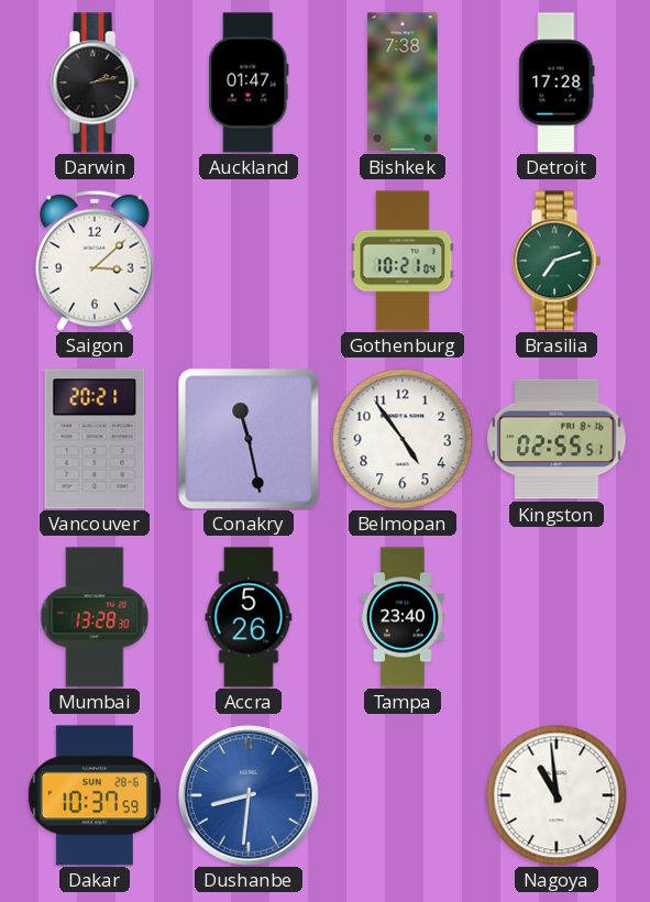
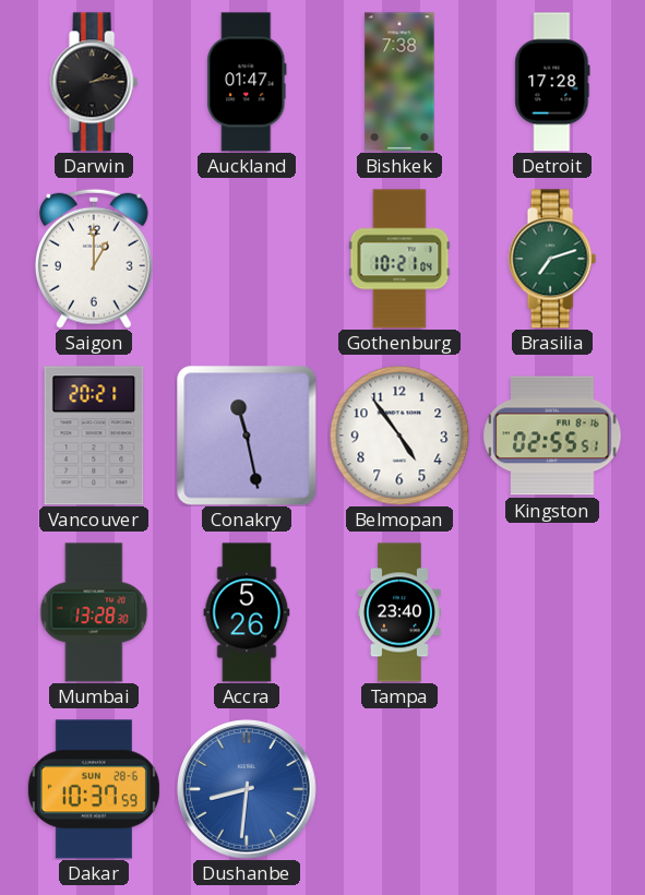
Saigon: 3:08 -> 1:00
Nagoya: 10:59 -> none
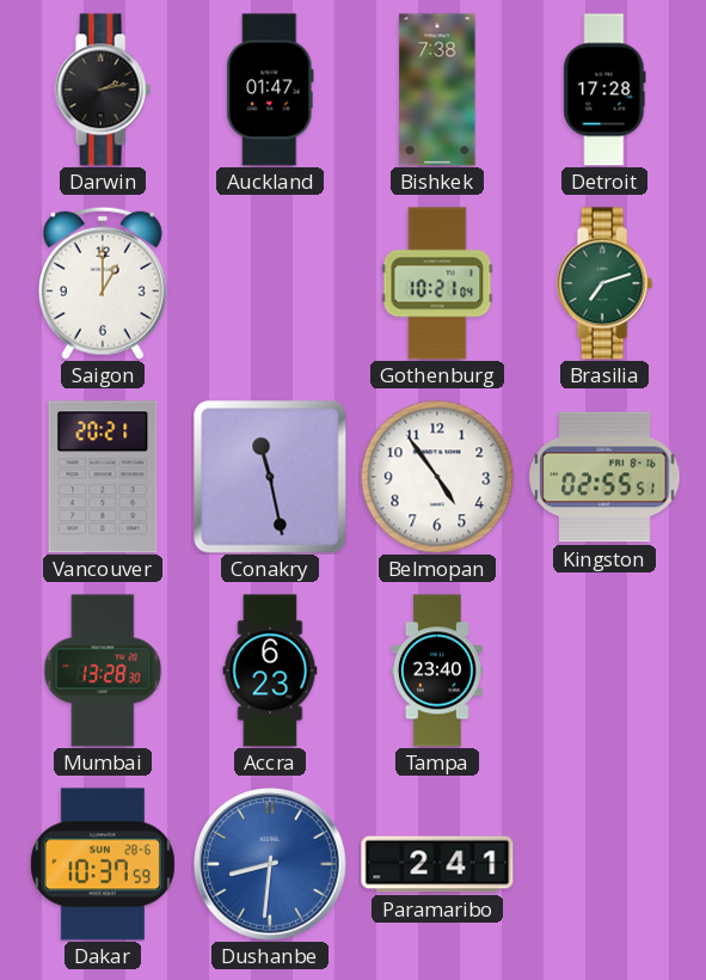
Accra: 5:26 -> 6:23
Paramaribo: none -> 2:41
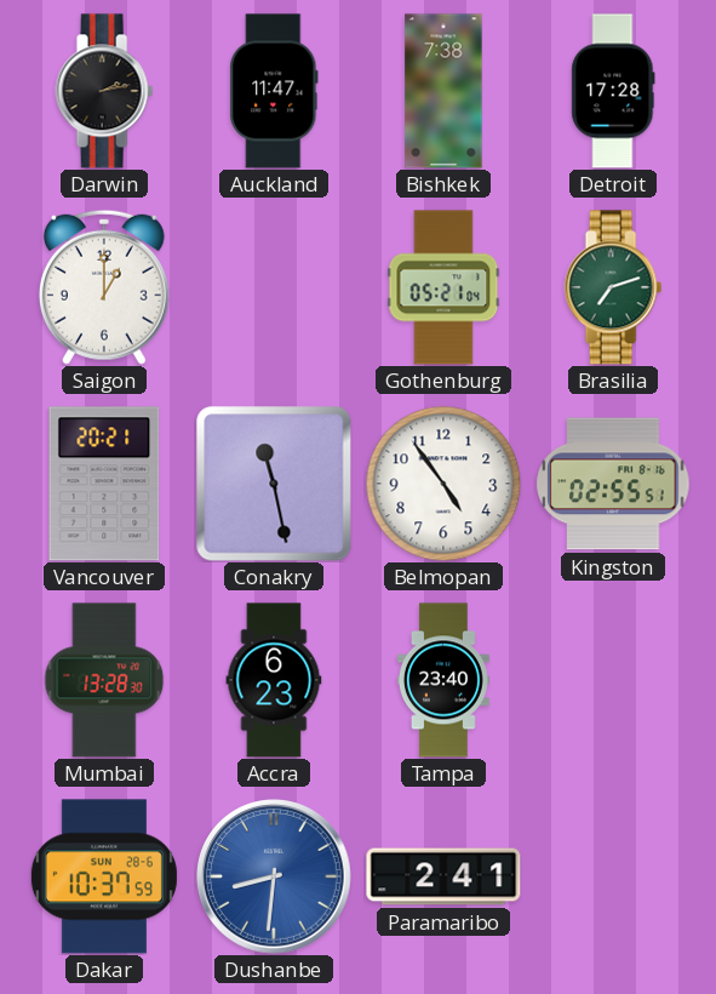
Auckland: 01:47 -> 11:47
Gothenburg: 10:21 -> 05:21
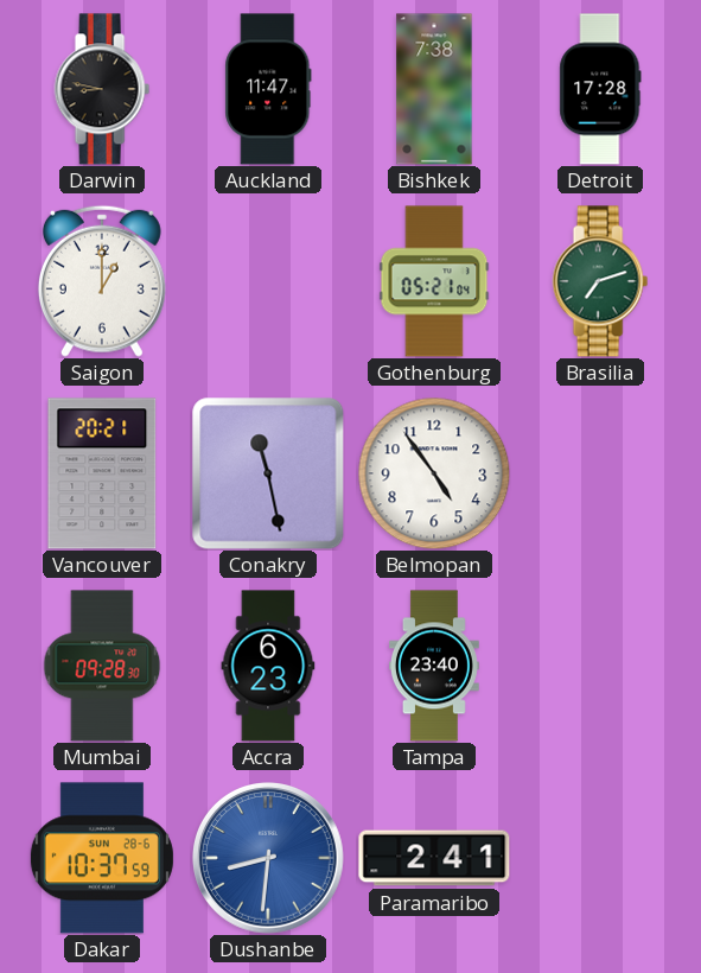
Darwin: 2:13 -> 8:47
Kingston: 02:55 -> none
Mumbai: 13:28 -> 09:28
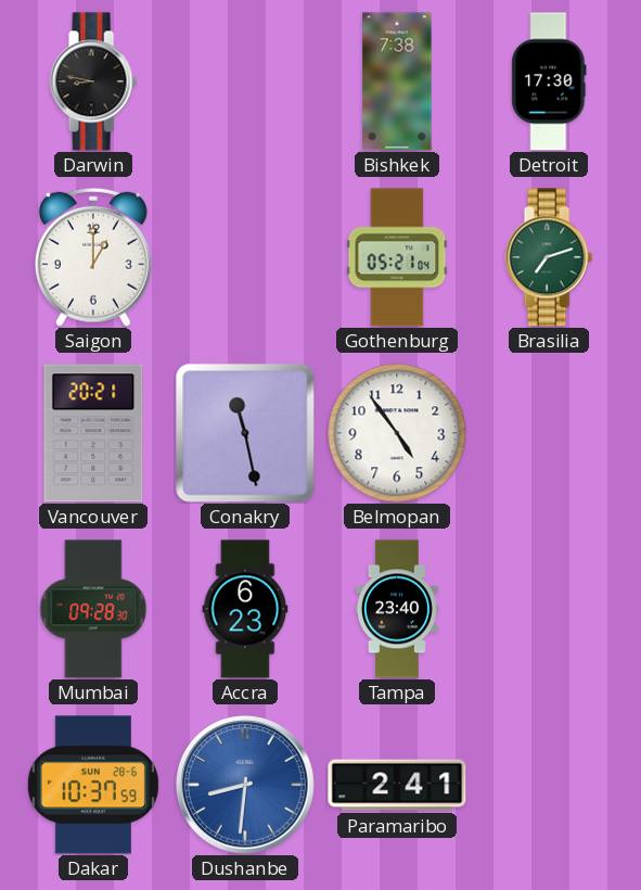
Auckland: 11:47 -> none
Detroit: 17:28 -> 17:30
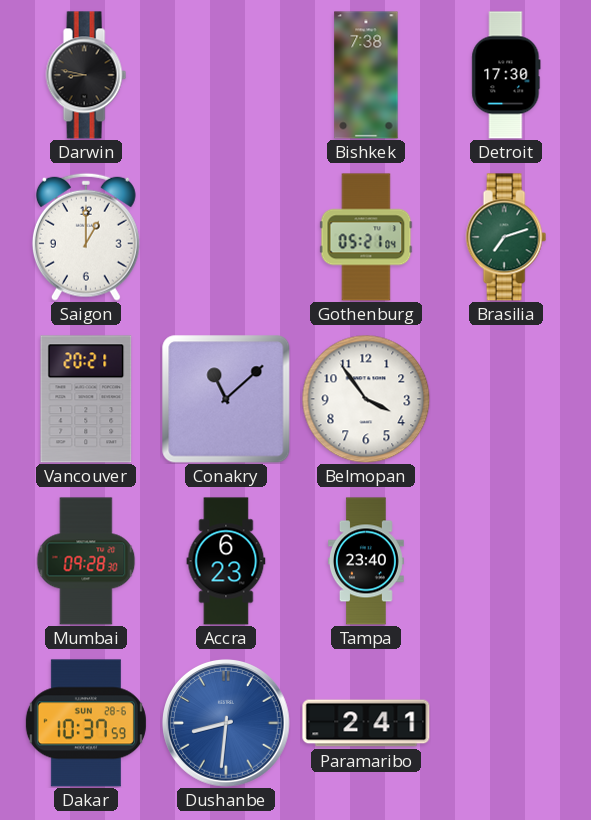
Conakry: 11:28 -> 11:08
Belmopan: 4:54 -> 3:54
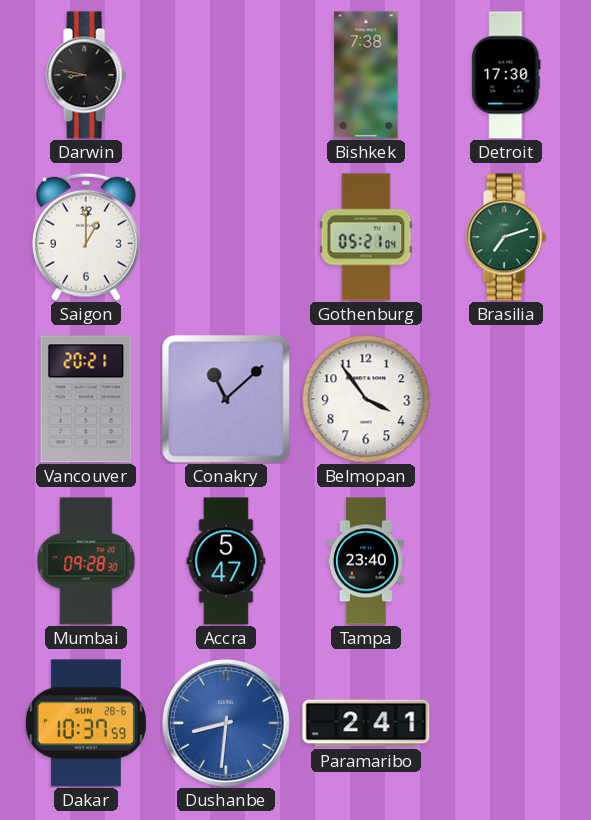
Accra: 6:23 -> 5:47
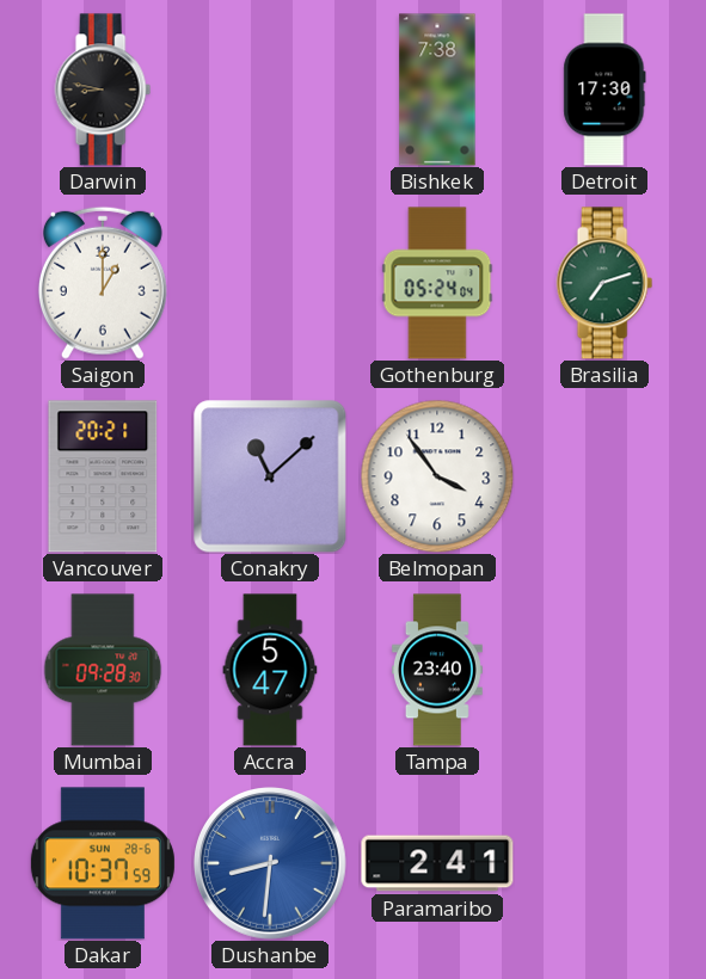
Gothenburg: 05:21 -> 05:24
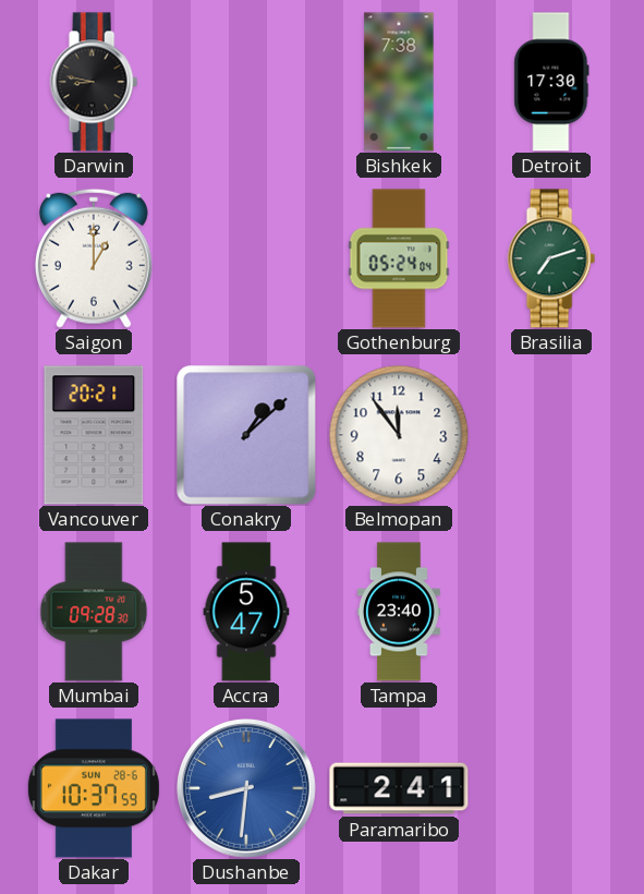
Conakry: 11:08 -> 1:08
Belmopan: 3:54 -> 11:54
